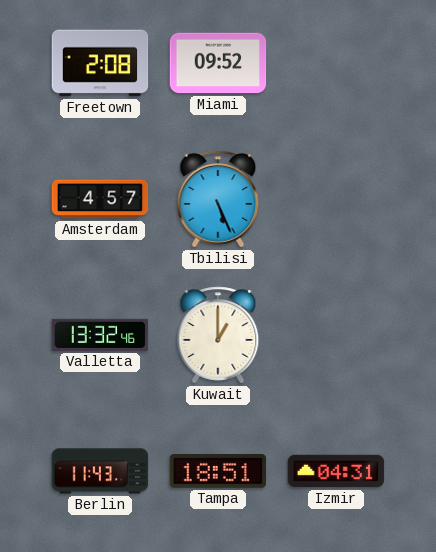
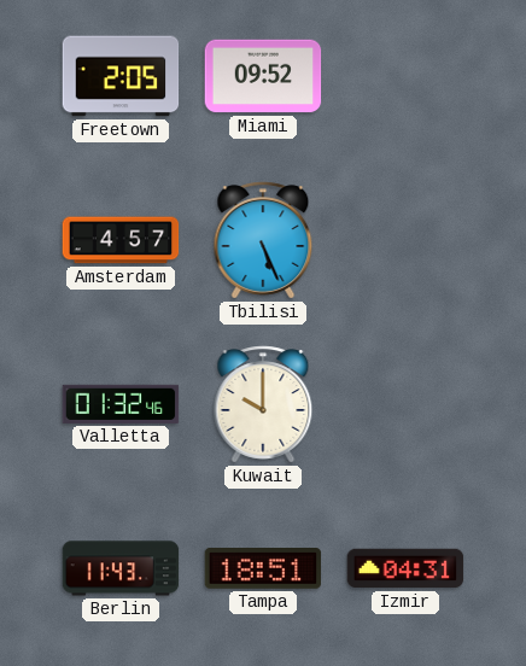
Freetown: 2:08 -> 2:05
Valletta: 13:32 -> 01:32
Kuwait: 1:00 -> 10:00
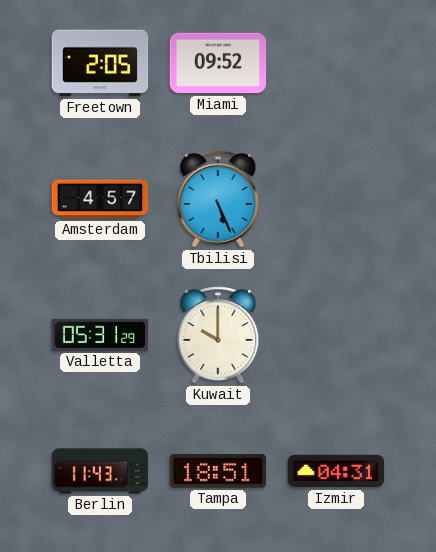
Valletta: 01:32 -> 05:31
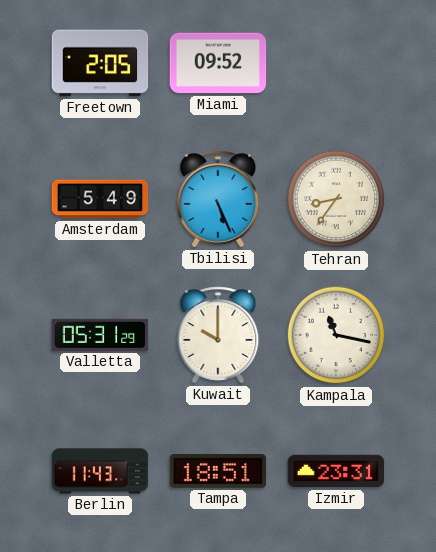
Amsterdam: 4:57 -> 5:49
Tehran: none -> 8:36
Kampala: none -> 11:17
Izmir: 04:31 -> 23:31
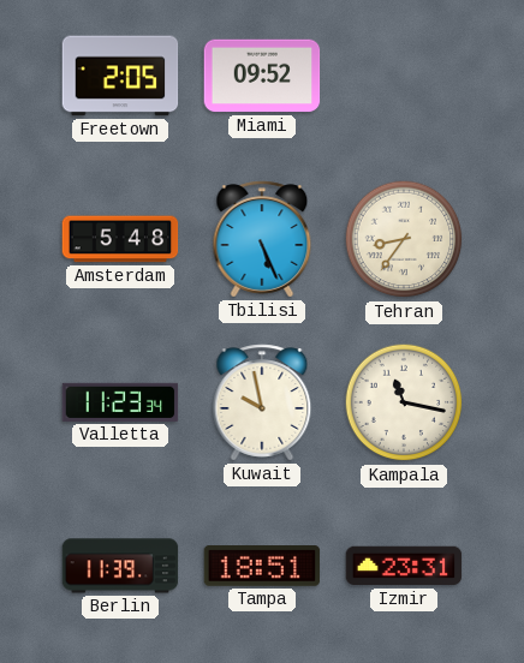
Amsterdam: 5:49 -> 5:48
Valletta: 05:31 -> 11:23
Kuwait: 10:00 -> 9:58
Berlin: 11:43 -> 11:39
